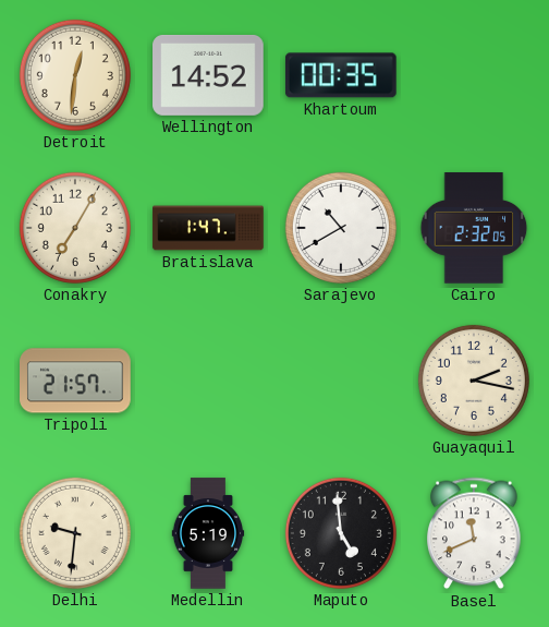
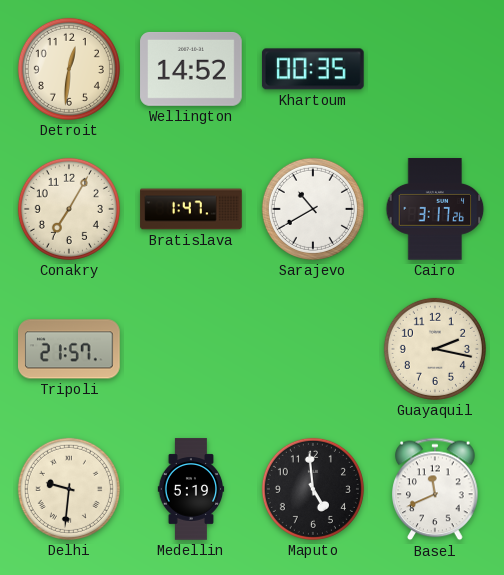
Cairo: 2:32 -> 3:17
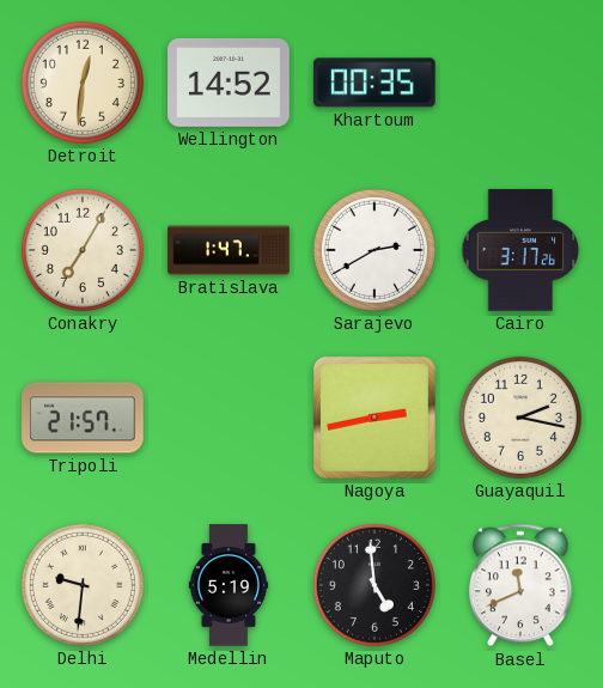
Sarajevo: 10:40 -> 2:40
Nagoya: none -> 2:43
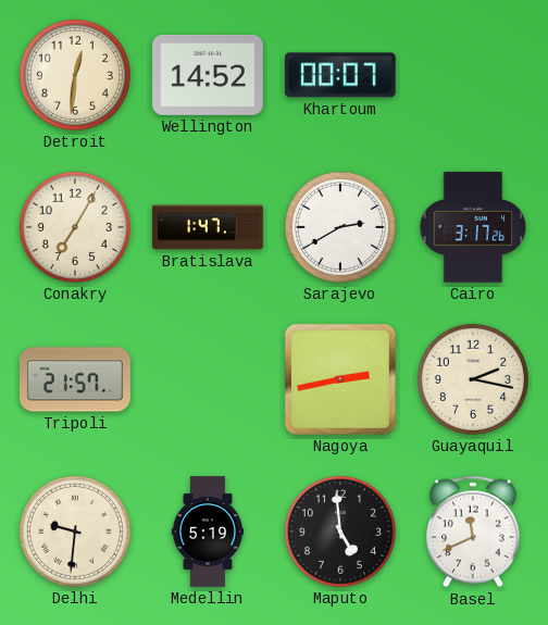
Khartoum: 00:35 -> 00:07
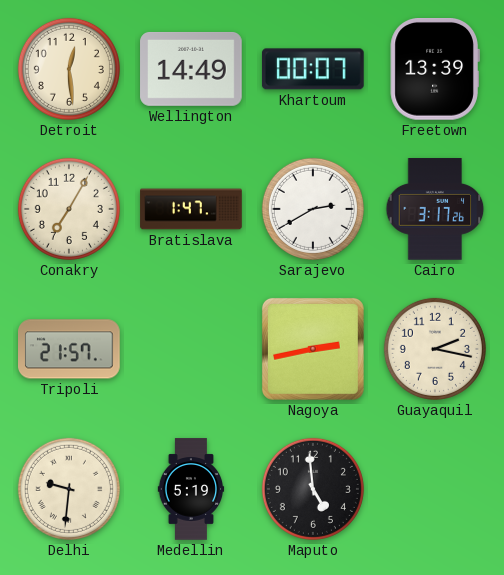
Detroit: 12:31 -> 12:29
Wellington: 14:52 -> 14:49
Freetown: none -> 13:39
Basel: 11:41 -> none
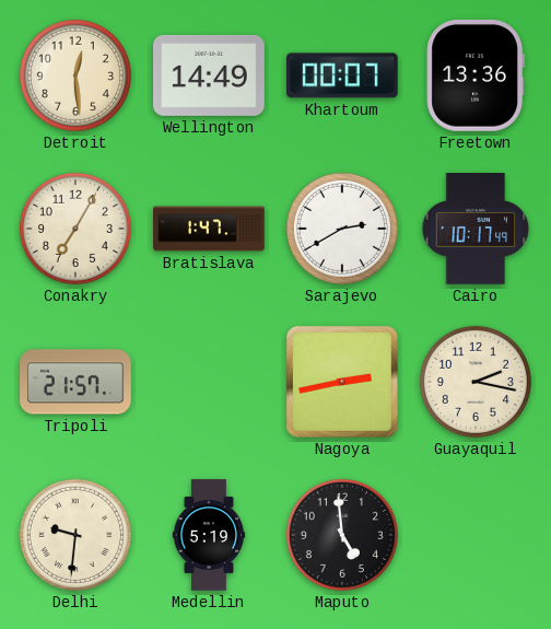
Freetown: 13:39 -> 13:36
Cairo: 3:17 -> 10:17
